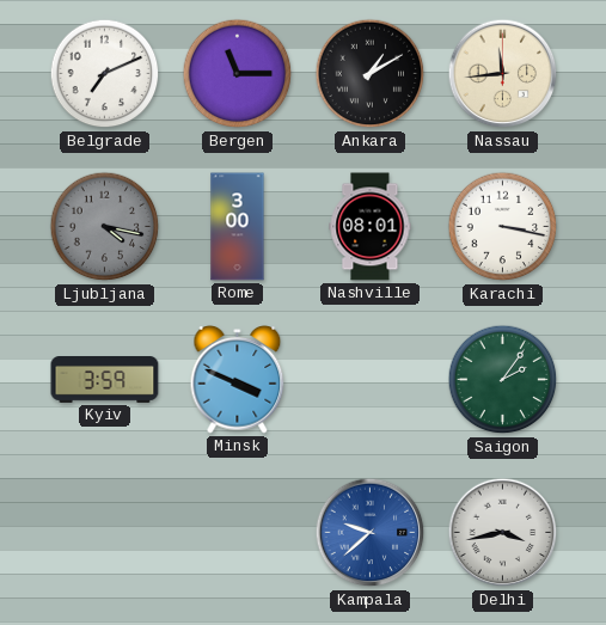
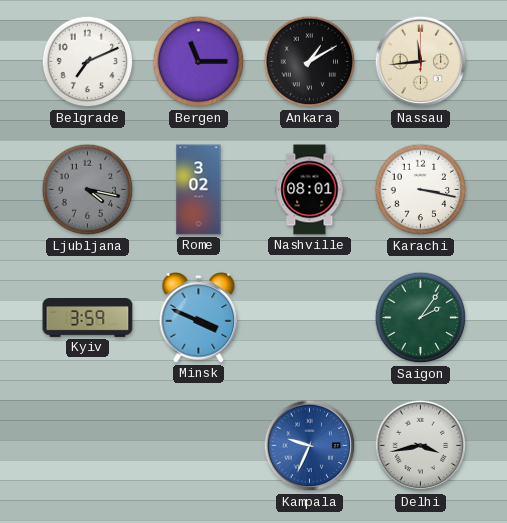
Rome: 3:00 -> 3:02
Kampala: 9:38 -> 9:34
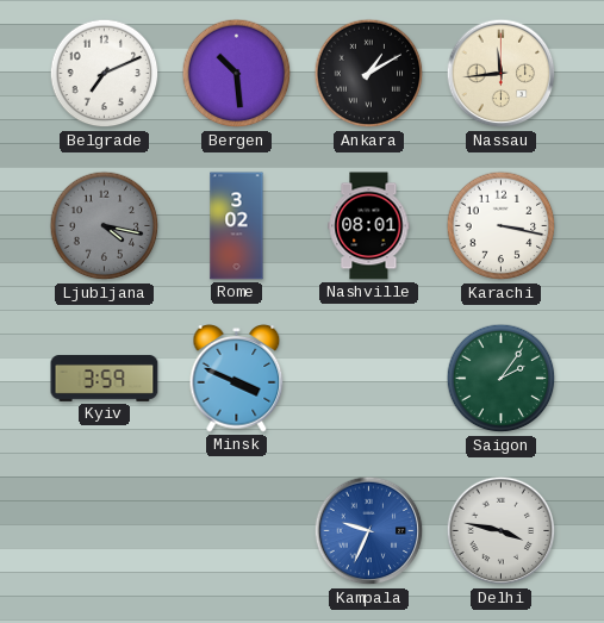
Bergen: 11:15 -> 10:29
Delhi: 3:43 -> 3:47
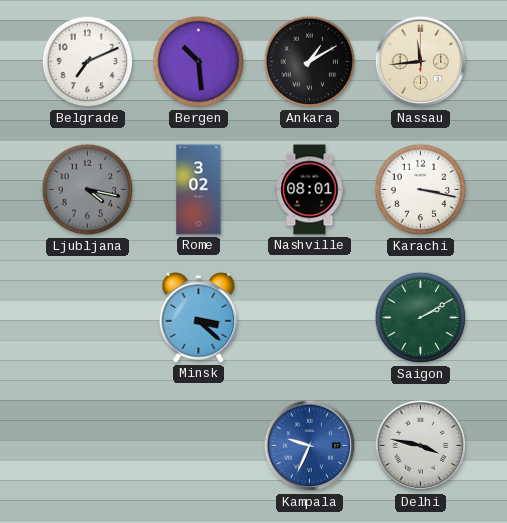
Kyiv: 3:59 -> none
Minsk: 3:49 -> 3:22
Saigon: 2:06 -> 2:10
